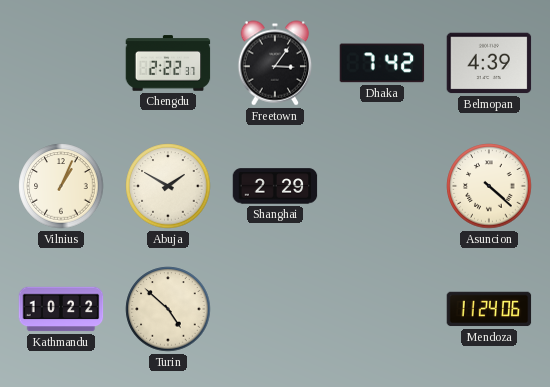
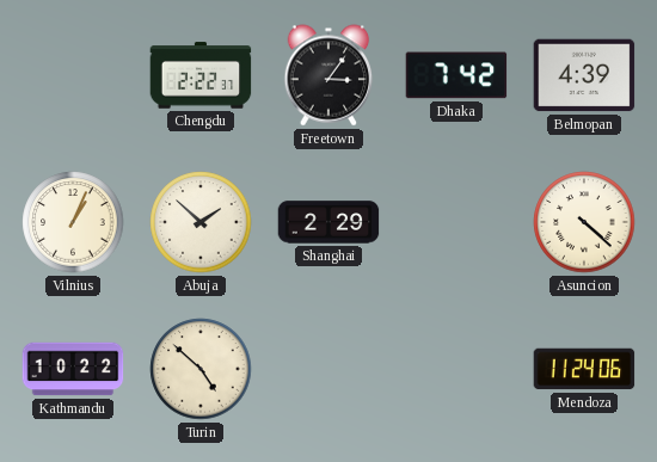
Abuja: 1:50 -> 1:52
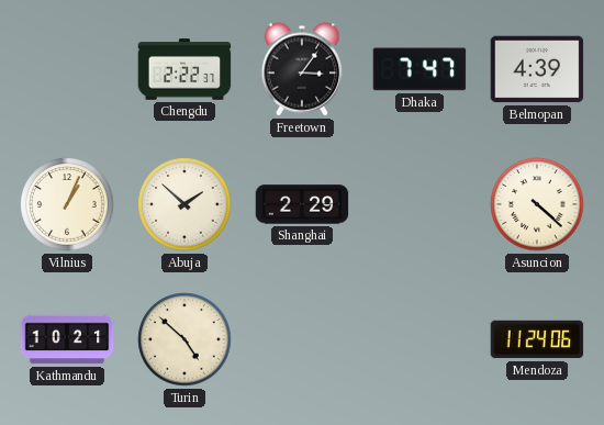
Dhaka: 7:42 -> 7:47
Kathmandu: 10:22 -> 10:21
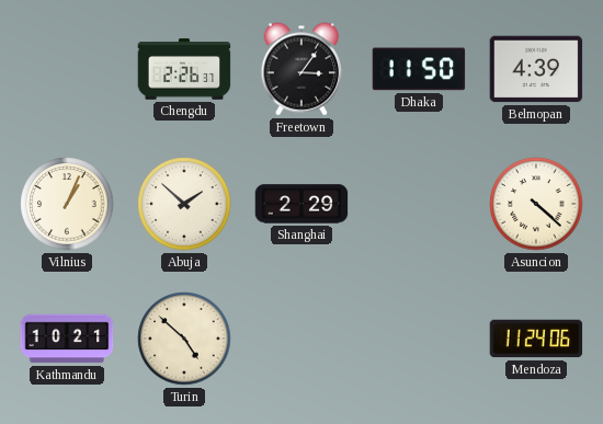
Chengdu: 2:22 -> 2:26
Dhaka: 7:47 -> 11:50
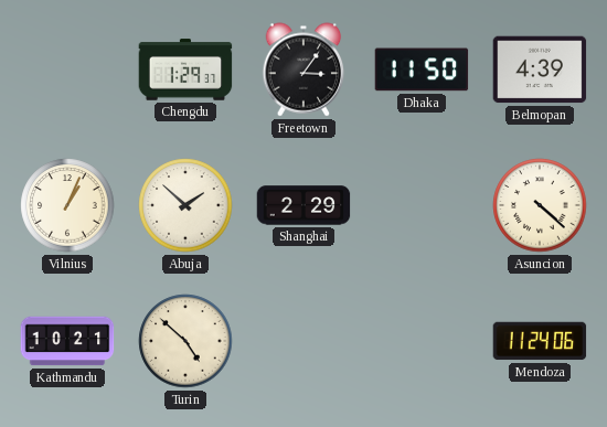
Chengdu: 2:26 -> 1:29
